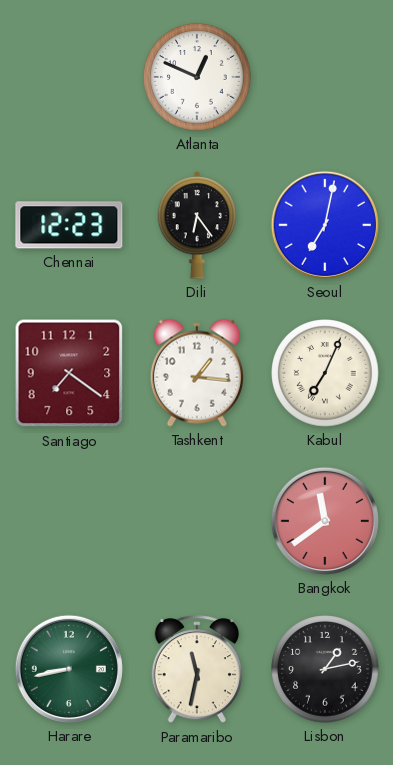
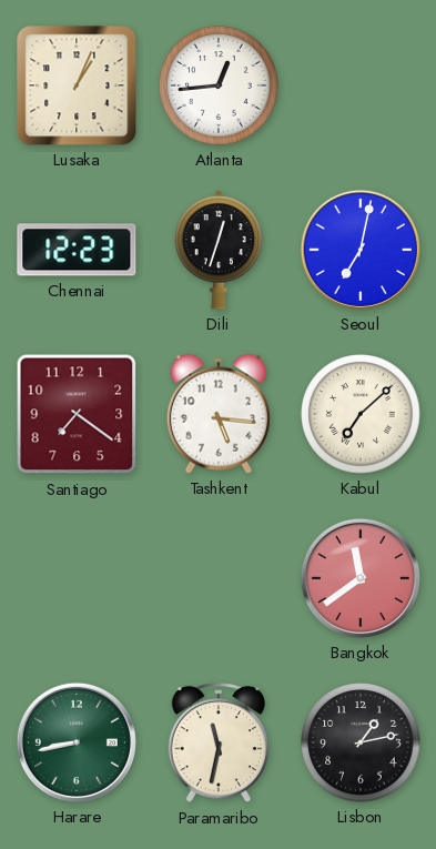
Lusaka: none -> 1:04
Atlanta: 12:49 -> 12:44
Dili: 6:24 -> 12:33
Tashkent: 1:16 -> 5:16
Kabul: 7:04 -> 7:08
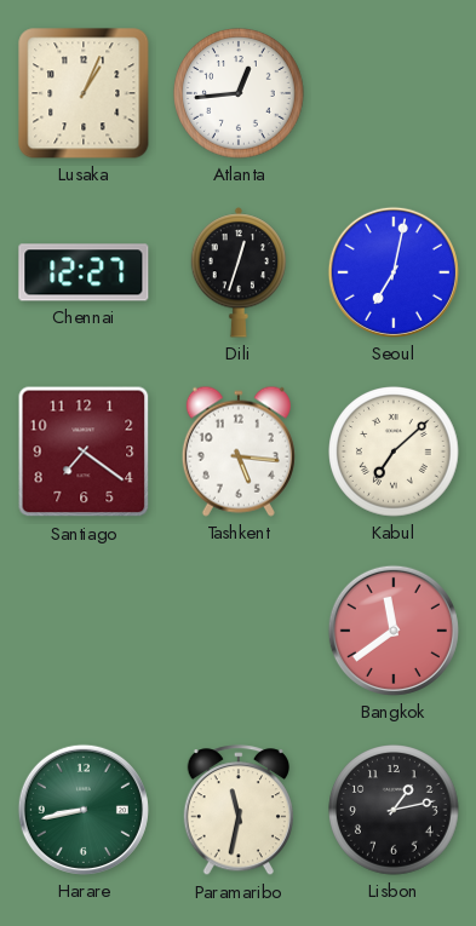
Chennai: 12:23 -> 12:27
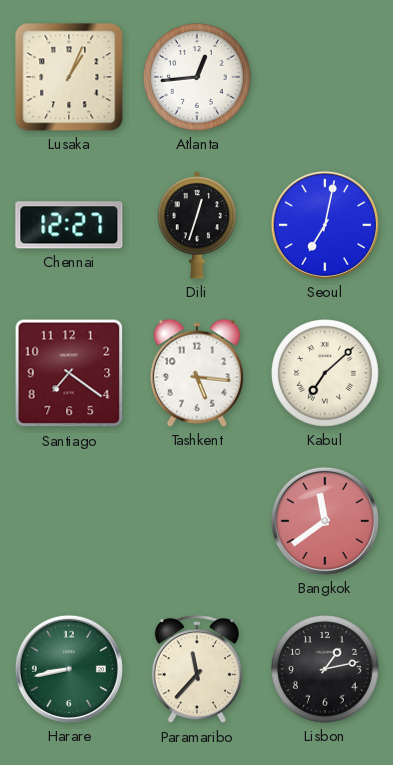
Paramaribo: 11:32 -> 11:37
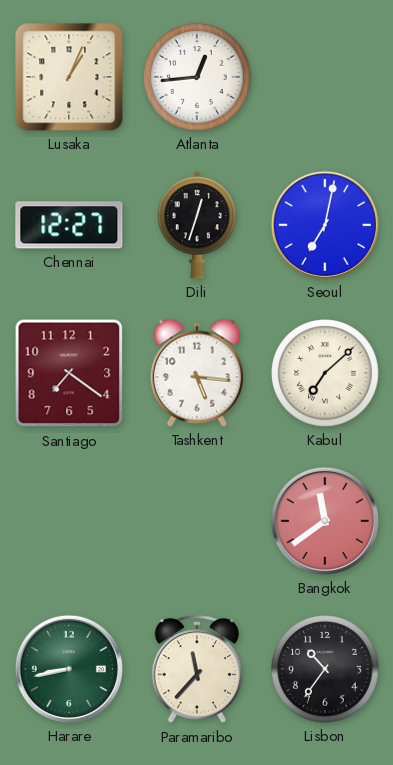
Lisbon: 1:13 -> 10:36
